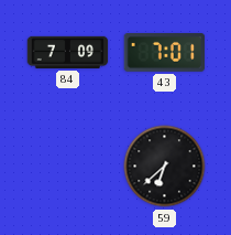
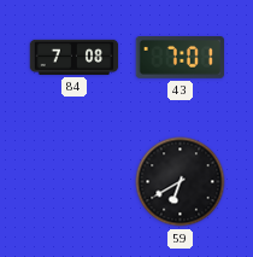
84: 7:09 -> 7:08
59: 6:38 -> 6:40
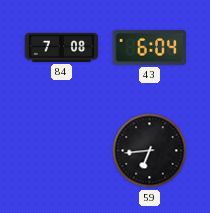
43: 7:01 -> 6:04
59: 6:40 -> 6:44
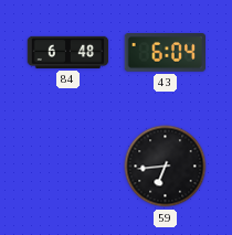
84: 7:08 -> 6:48
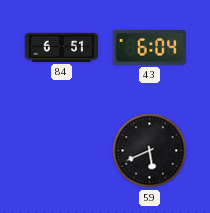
84: 6:48 -> 6:51
59: 6:44 -> 5:41
